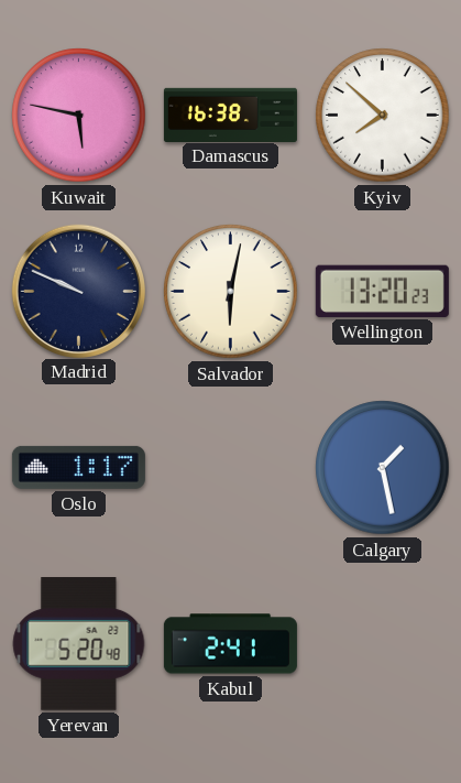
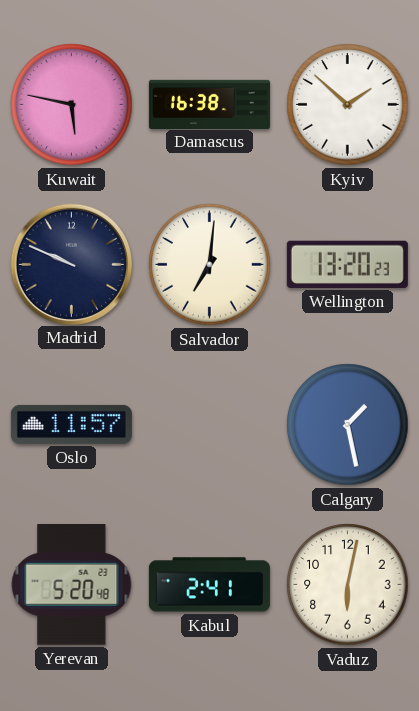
Kyiv: 7:52 -> 1:52
Salvador: 6:02 -> 7:01
Oslo: 1:17 -> 11:57
Vaduz: none -> 6:02
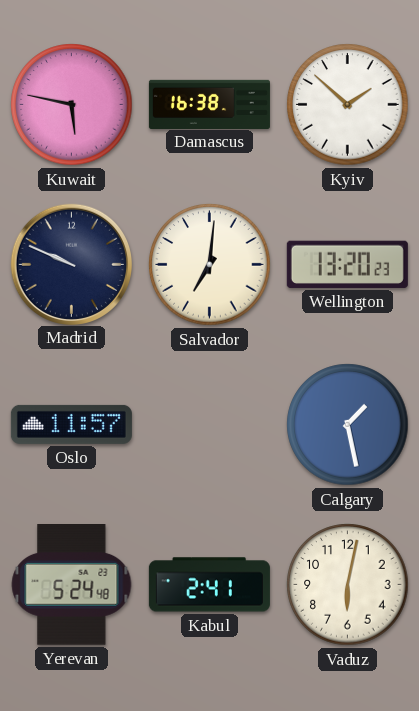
Yerevan: 5:20 -> 5:24
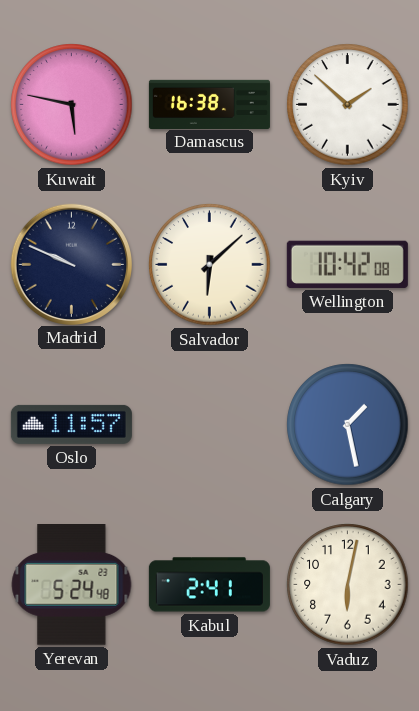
Salvador: 7:01 -> 6:08
Wellington: 13:20 -> 10:42
